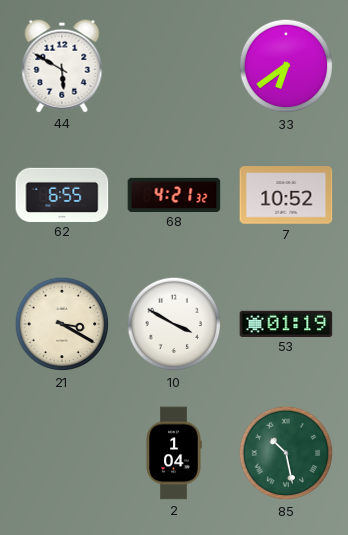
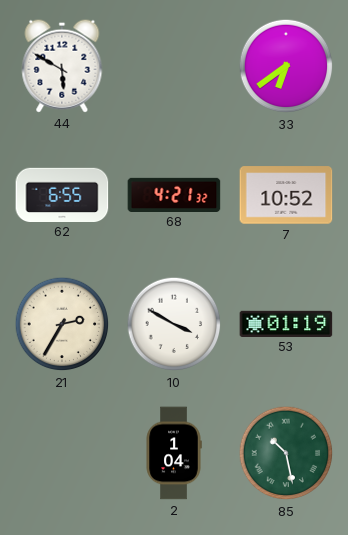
21: 3:20 -> 2:35
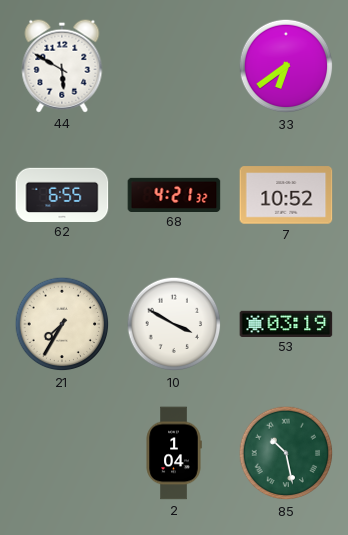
21: 2:35 -> 7:35
53: 01:19 -> 03:19
